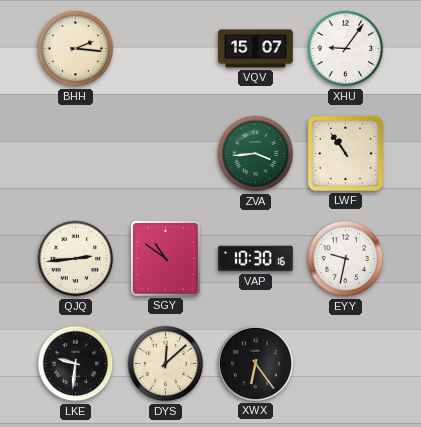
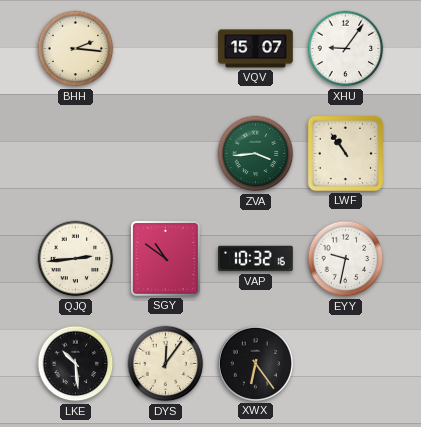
VAP: 10:30 -> 10:32
LKE: 9:31 -> 10:29
DYS: 12:08 -> 12:06
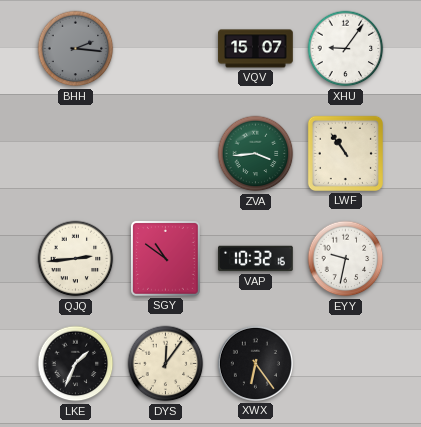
BHH dial: cream -> grey
LKE: 10:29 -> 1:34
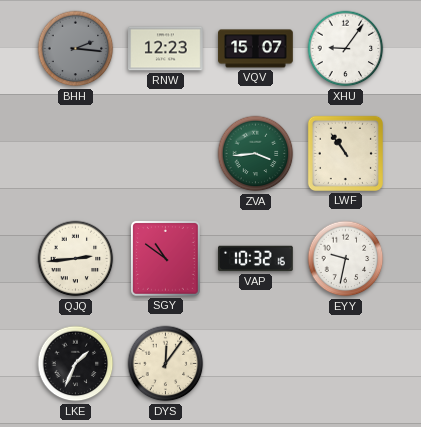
RNW: none -> 12:23
XWX: 6:24 -> none
